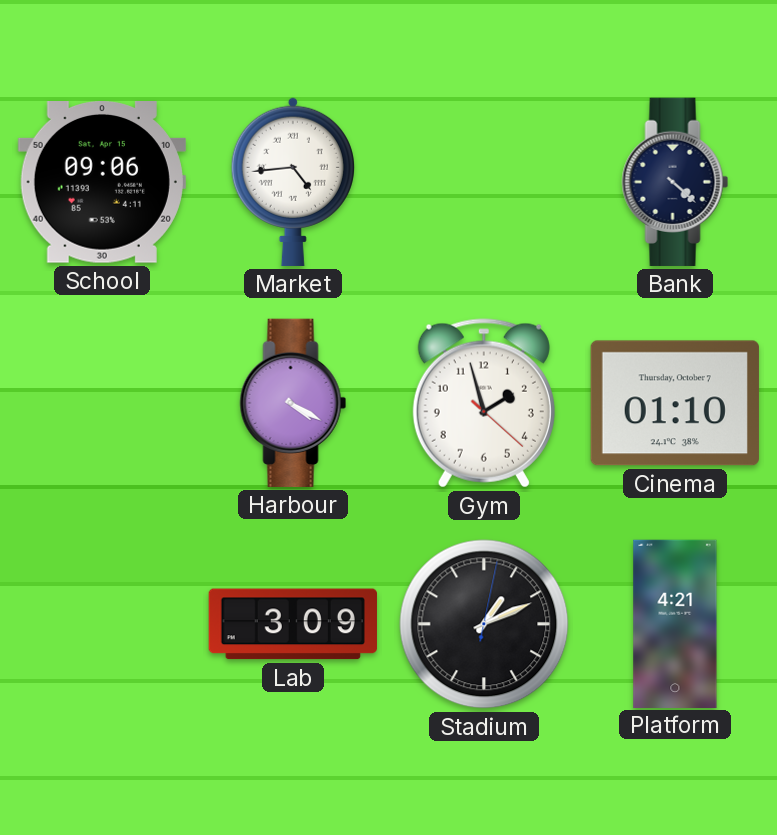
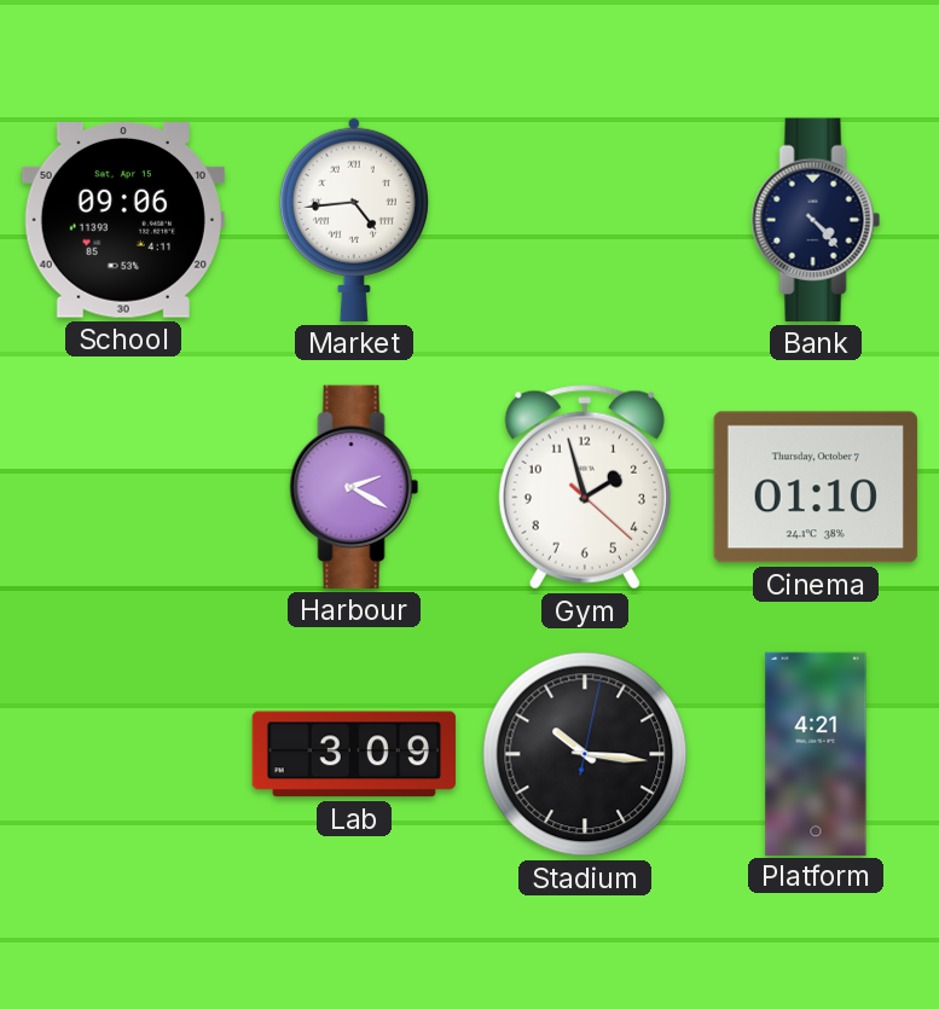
Bank: 4:22 -> 4:23
Harbour: 4:20 -> 2:20
Stadium: 1:11 -> 10:16
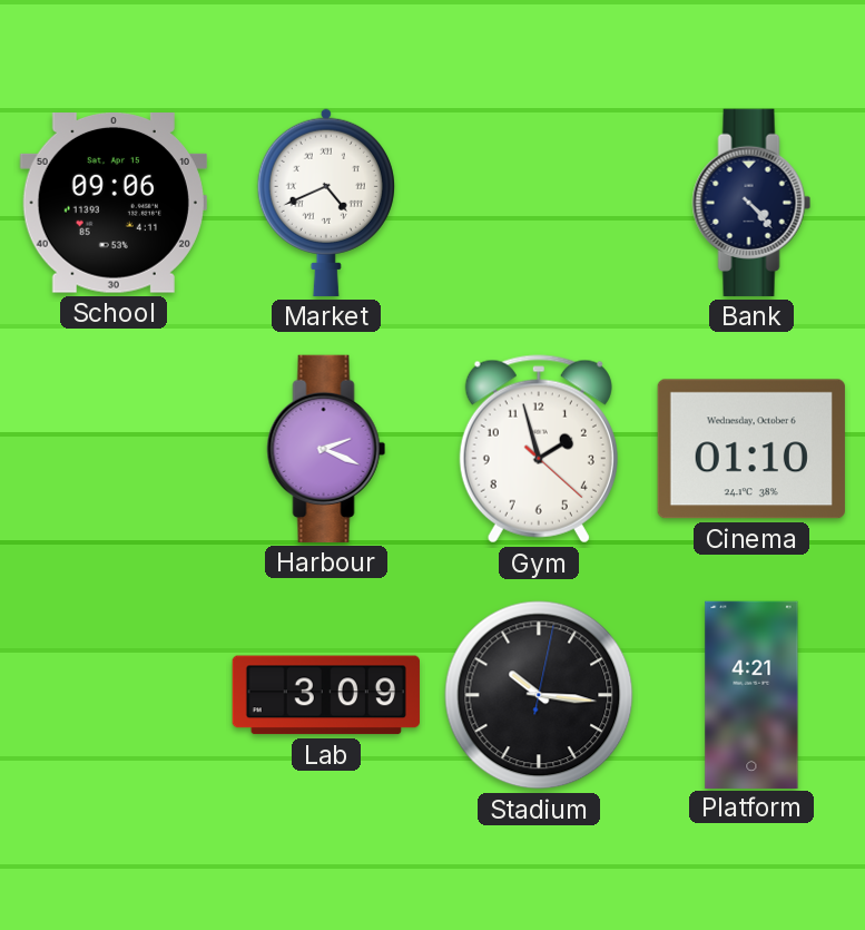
Market: 4:44 -> 4:41
Harbour: 2:20 -> 2:19
Cinema date: Thursday, October 7 -> Wednesday, October 6
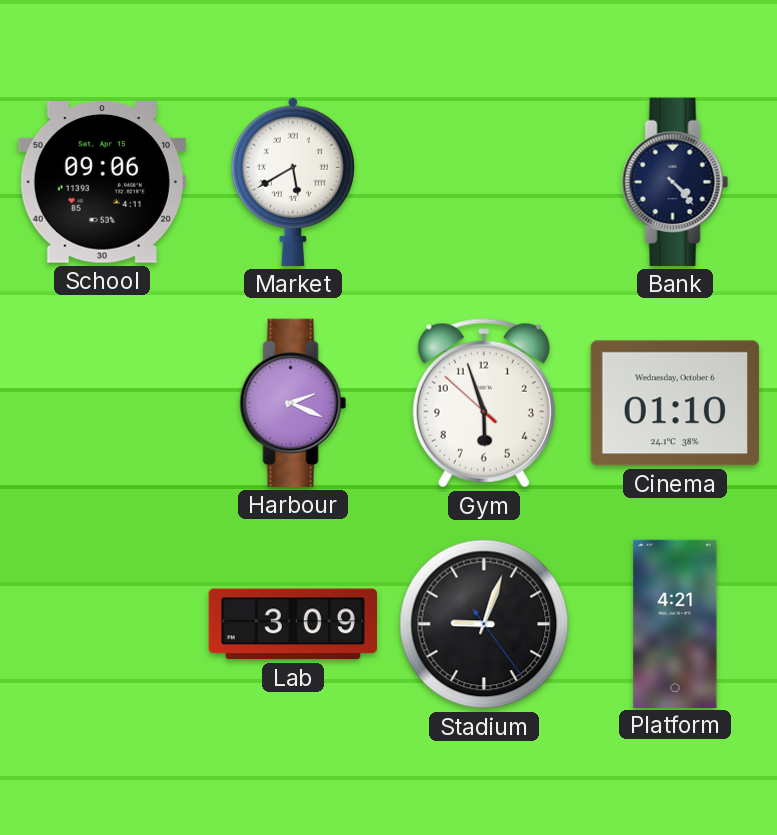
Market: 4:41 -> 5:40
Gym: 1:57 -> 5:56
Stadium: 10:16 -> 9:03
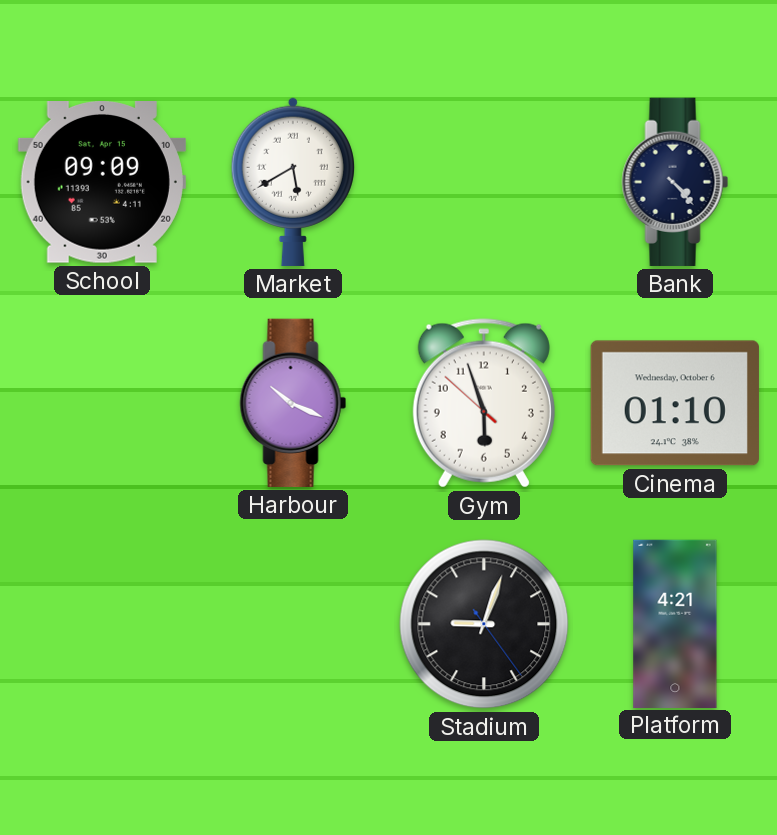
School: 09:06 -> 09:09
Harbour: 2:19 -> 10:19
Lab: 3:09 -> none
